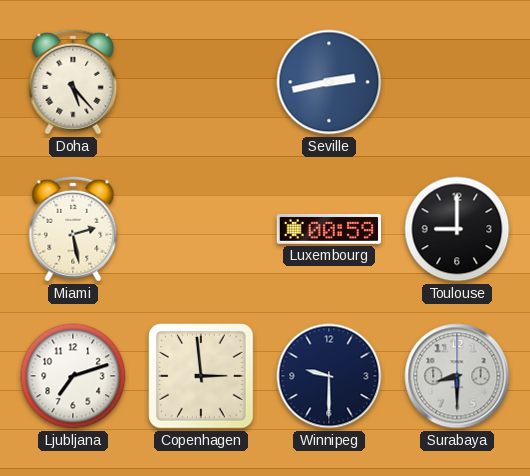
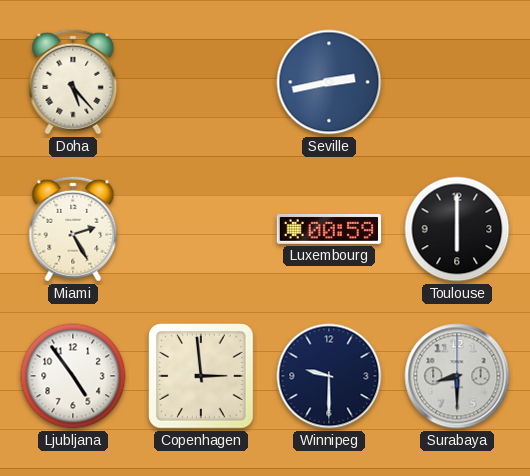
Miami: 2:28 -> 2:25
Toulouse: 9:00 -> 6:00
Ljubljana: 7:12 -> 4:54
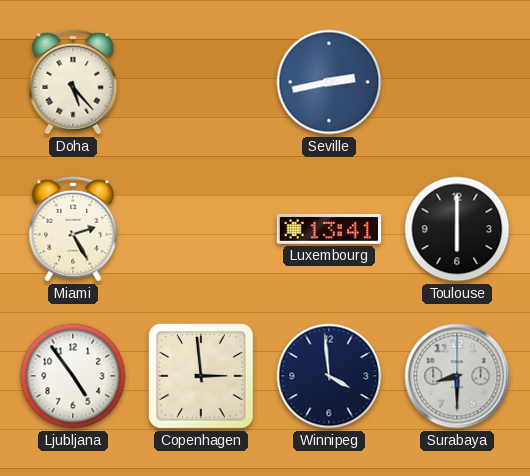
Luxembourg: 00:59 -> 13:41
Winnipeg: 9:30 -> 3:59
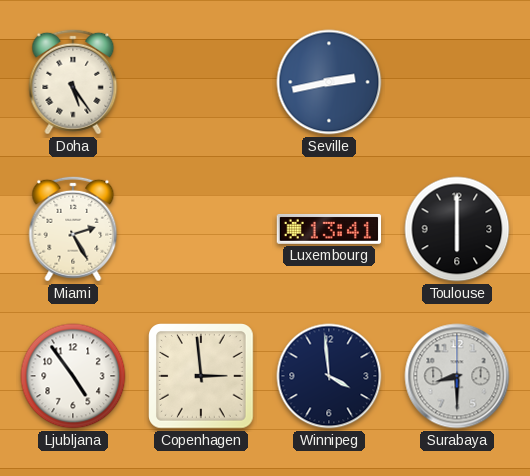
Doha: 5:23 -> 5:24
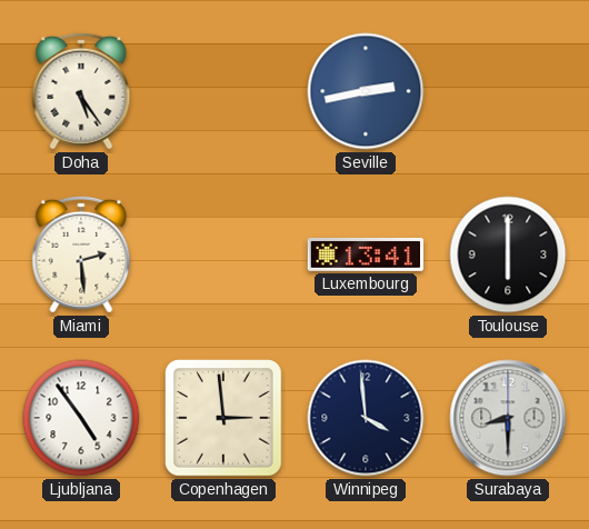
Miami: 2:25 -> 2:29
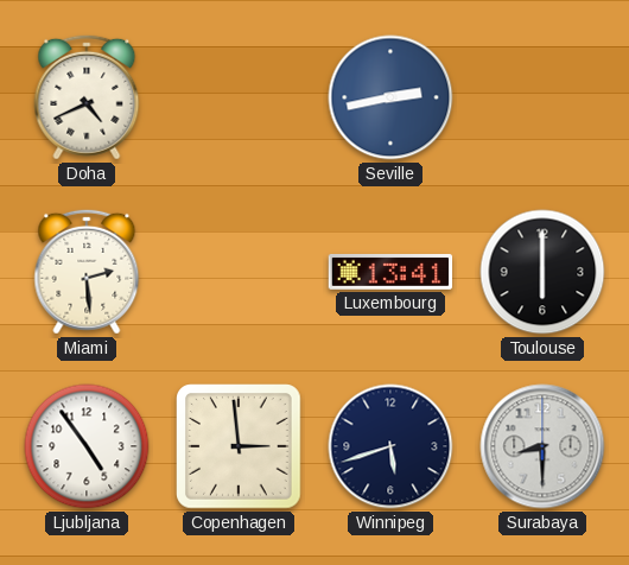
Doha: 5:24 -> 4:41
Winnipeg: 3:59 -> 5:42
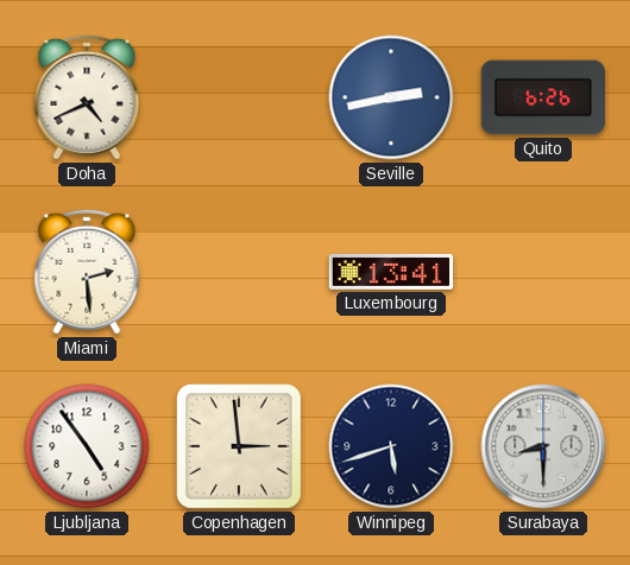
Quito: none -> 6:26
Toulouse: 6:00 -> none
